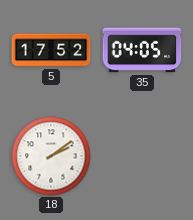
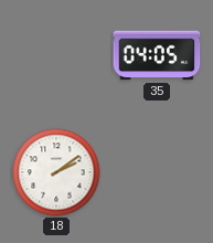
5: 17:52 -> none
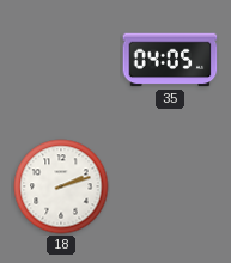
18: 2:09 -> 2:12
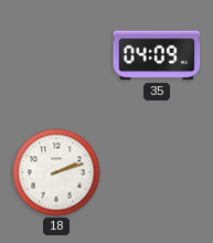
35: 04:05 -> 04:09
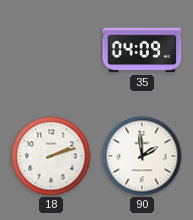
90: none -> 1:59
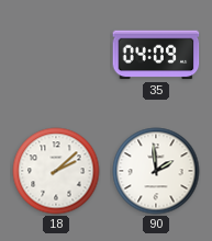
18: 2:12 -> 2:08
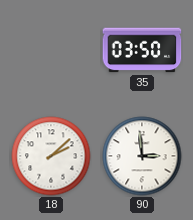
35: 04:09 -> 03:50
90: 1:59 -> 2:59
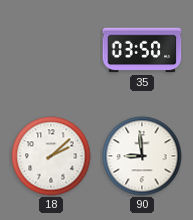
90: 2:59 -> 8:59
